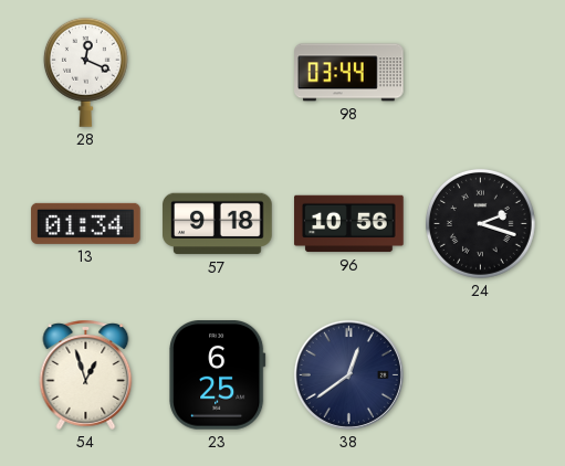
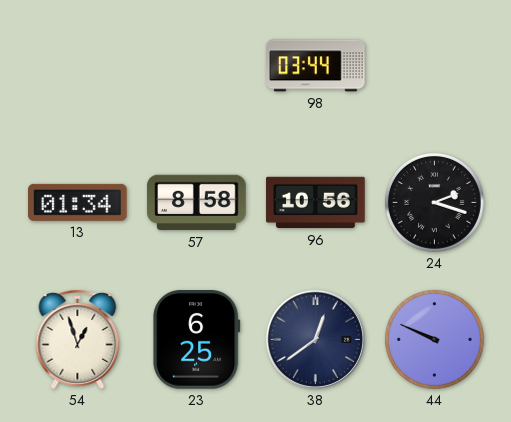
28: 12:19 -> none
57: 9:18 -> 8:58
44: none -> 9:49
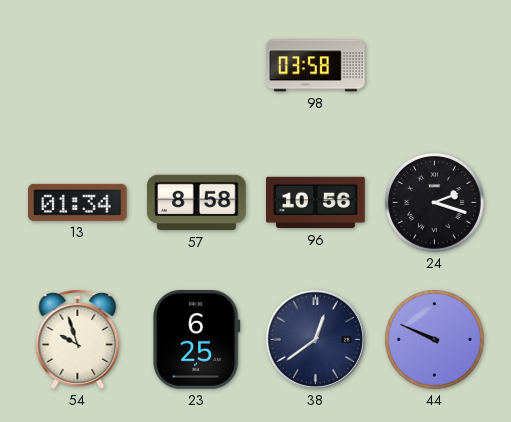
98: 03:44 -> 03:58
54: 12:57 -> 9:57
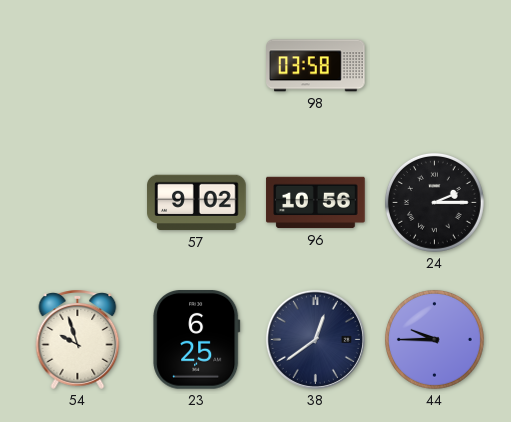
13: 01:34 -> none
57: 8:58 -> 9:02
24: 2:18 -> 2:15
44: 9:49 -> 9:45
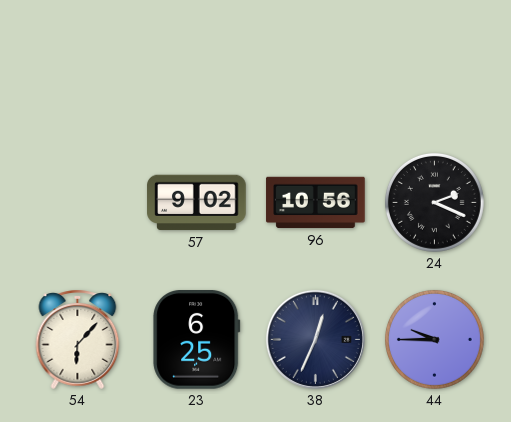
98: 03:58 -> none
24: 2:15 -> 2:19
54: 9:57 -> 6:07
38: 12:39 -> 12:34
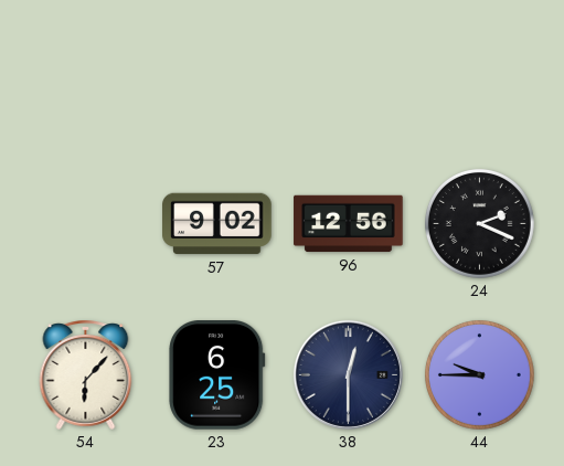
96: 10:56 -> 12:56
38: 12:34 -> 12:30
